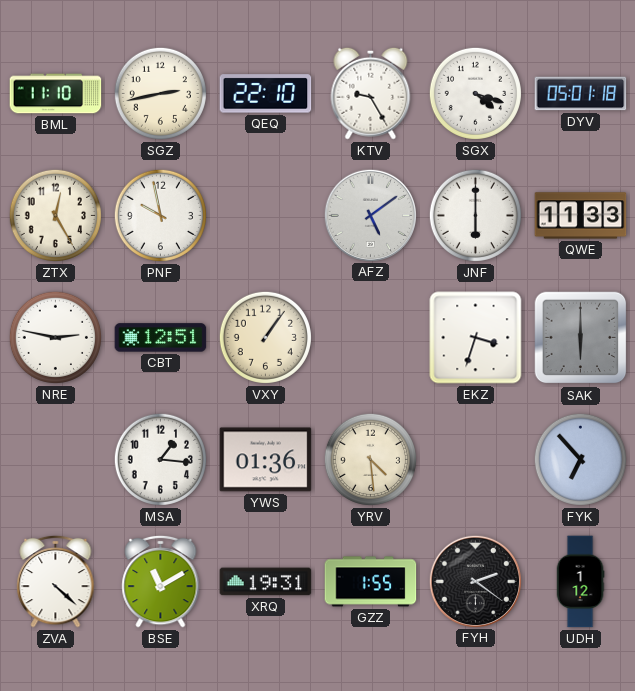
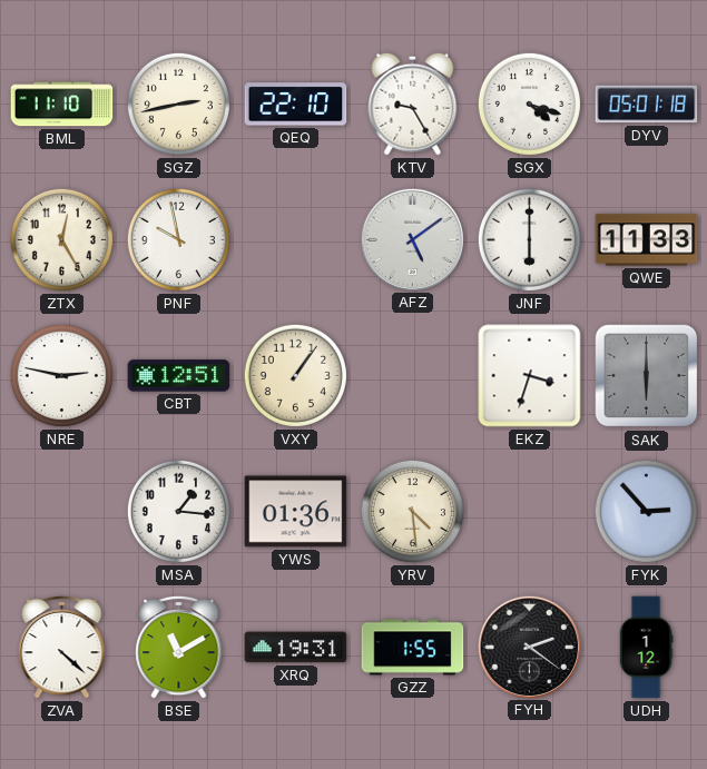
FYK: 6:53 -> 2:53
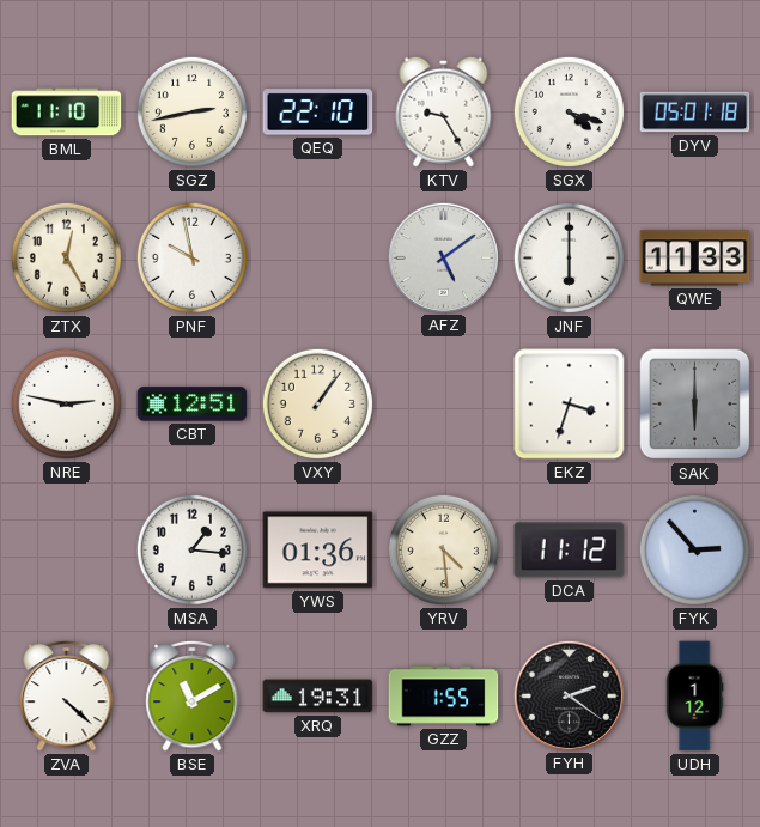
DCA: none -> 11:12
